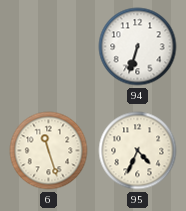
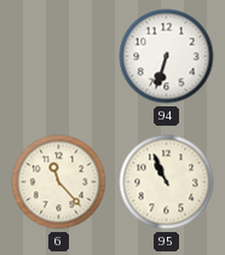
6: 11:27 -> 11:23
95: 4:34 -> 10:56
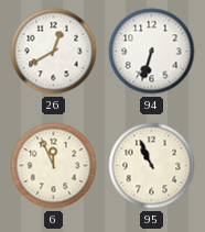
26: none -> 12:40
6: 11:23 -> 11:56
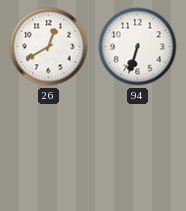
6: 11:56 -> none
95: 10:56 -> none
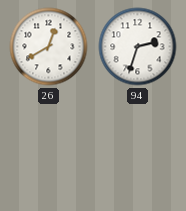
94: 6:33 -> 2:33
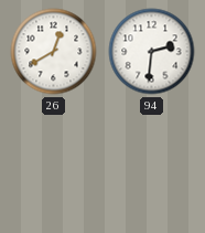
94: 2:33 -> 2:31
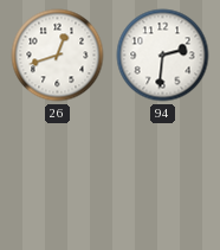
26: 12:40 -> 12:42
